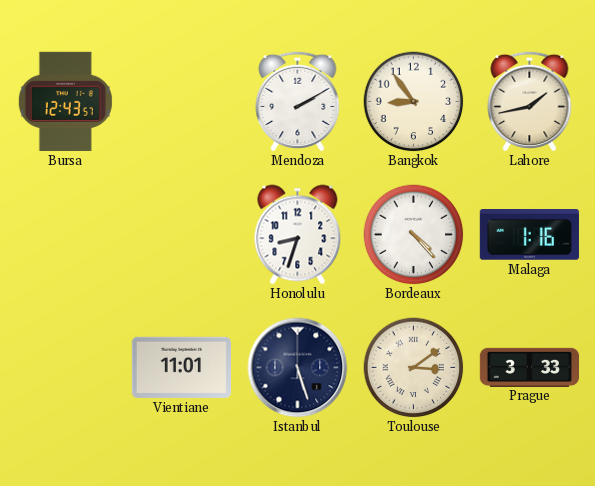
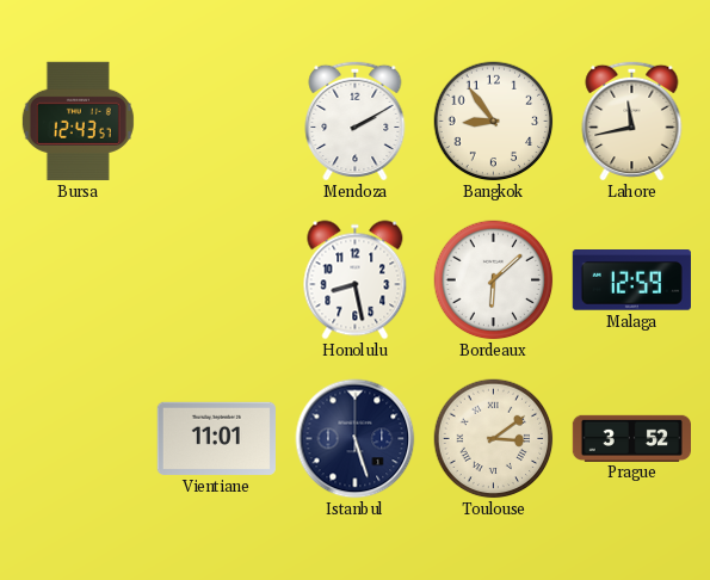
Lahore: 1:43 -> 11:43
Honolulu: 8:33 -> 8:28
Bordeaux: 4:23 -> 6:08
Malaga: 1:16 -> 12:59
Prague: 3:33 -> 3:52
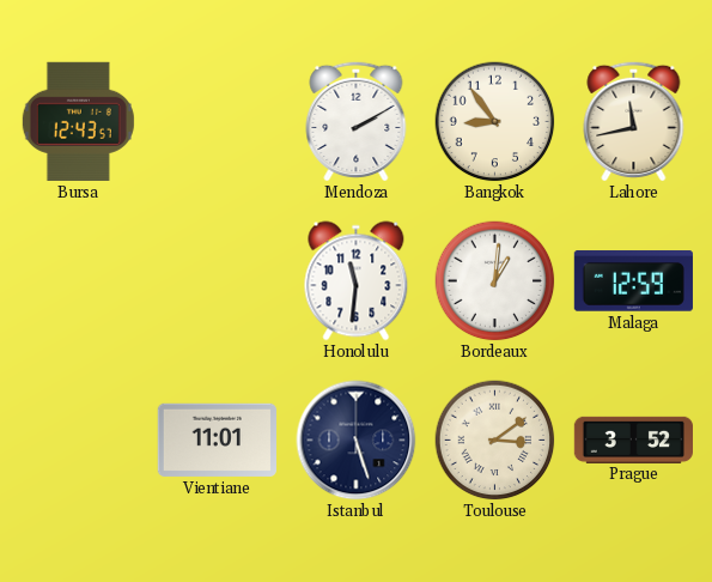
Honolulu: 8:28 -> 11:31
Bordeaux: 6:08 -> 1:01
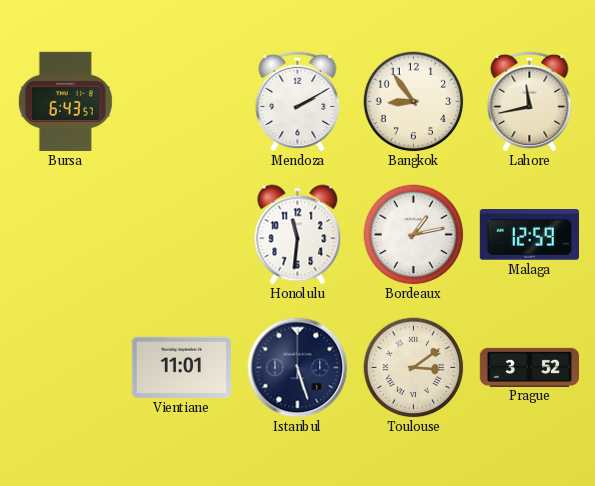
Bursa: 12:43 -> 6:43
Bordeaux: 1:01 -> 1:13
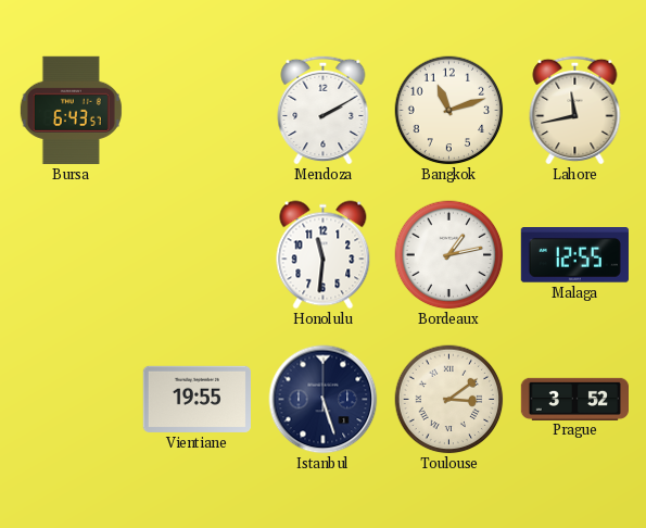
Bangkok: 8:54 -> 11:12
Malaga: 12:59 -> 12:55
Vientiane: 11:01 -> 19:55
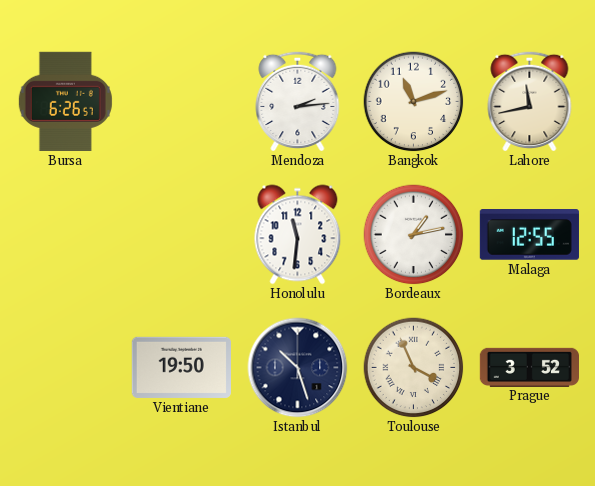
Bursa: 6:43 -> 6:26
Mendoza: 2:10 -> 2:14
Vientiane: 19:55 -> 19:50
Istanbul: 5:27 -> 10:27
Toulouse: 3:09 -> 3:56
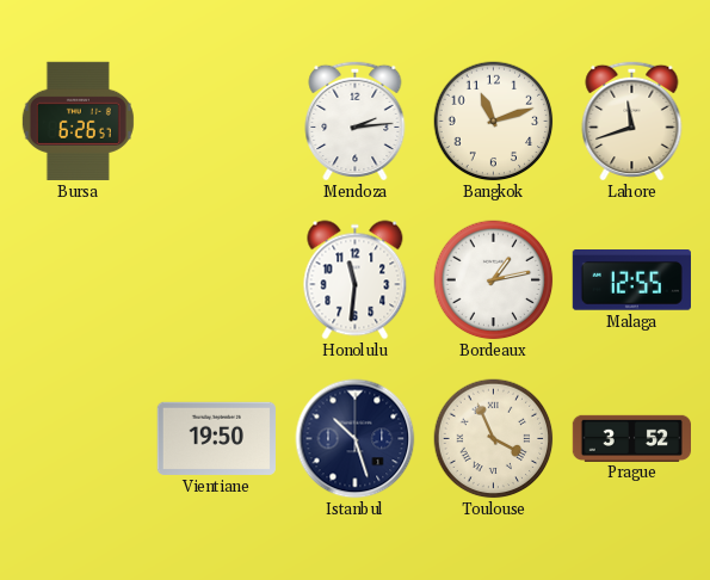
Lahore: 11:43 -> 11:42
